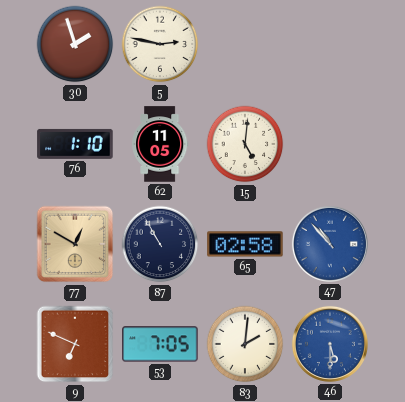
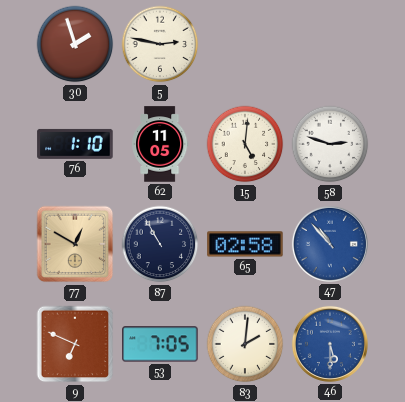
58: none -> 2:48
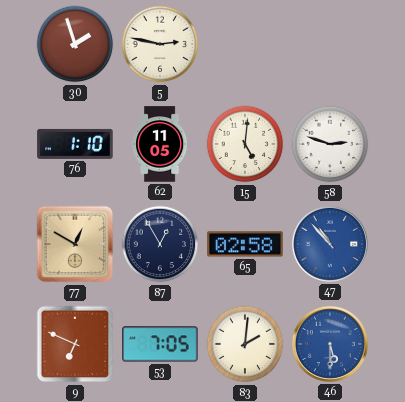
87: 10:55 -> 12:55
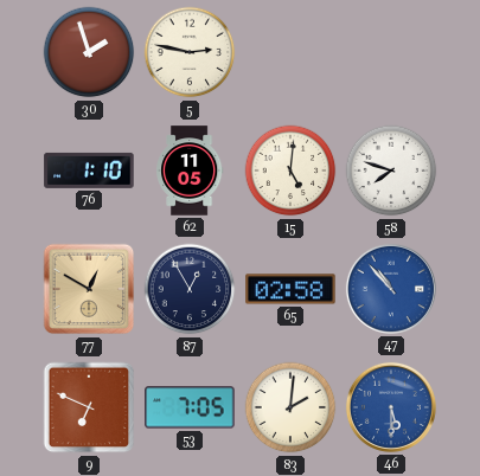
58: 2:48 -> 7:48
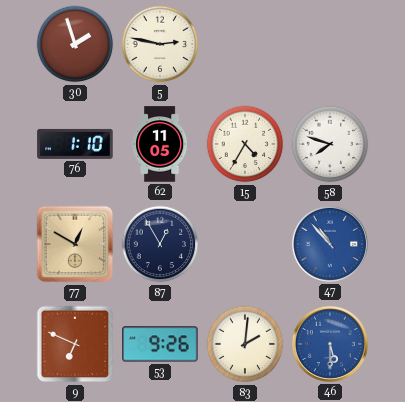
15: 5:01 -> 4:35
65: 02:58 -> none
53: 7:05 -> 9:26
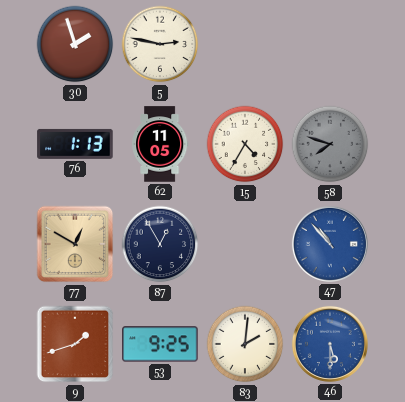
76: 1:10 -> 1:13
58 dial: white -> grey
9: 6:49 -> 1:42
53: 9:26 -> 9:25
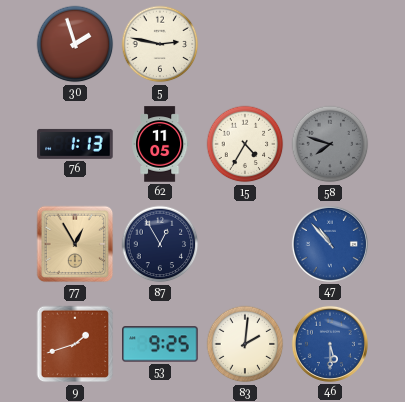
77: 12:50 -> 12:55
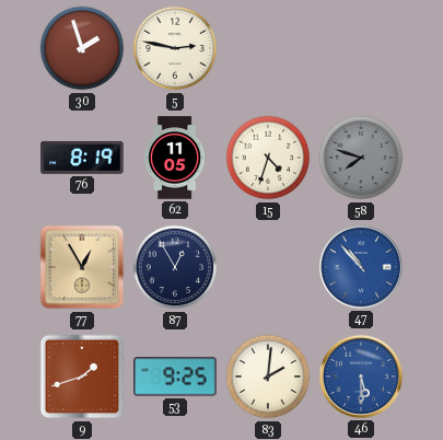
76: 1:13 -> 8:19
15: 4:35 -> 4:33
